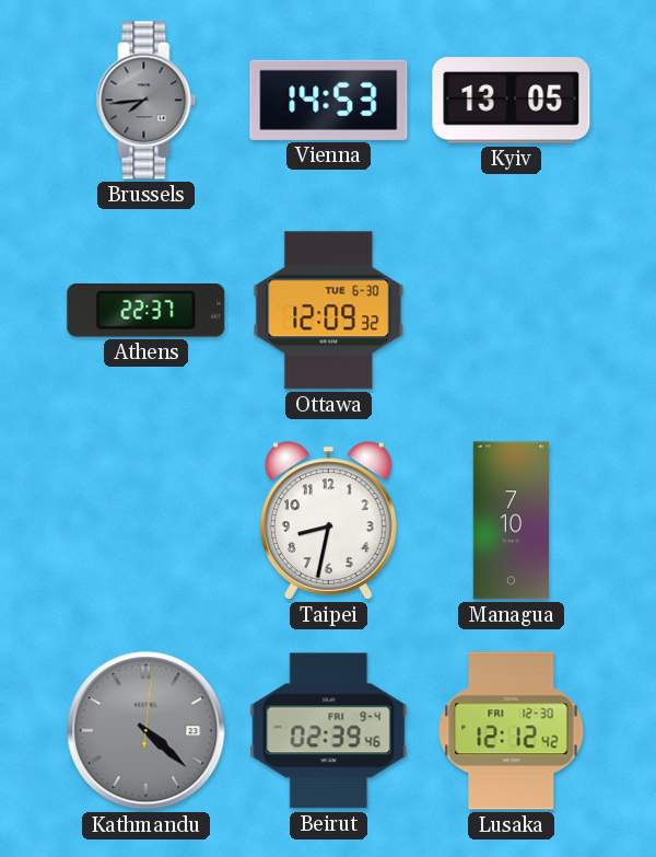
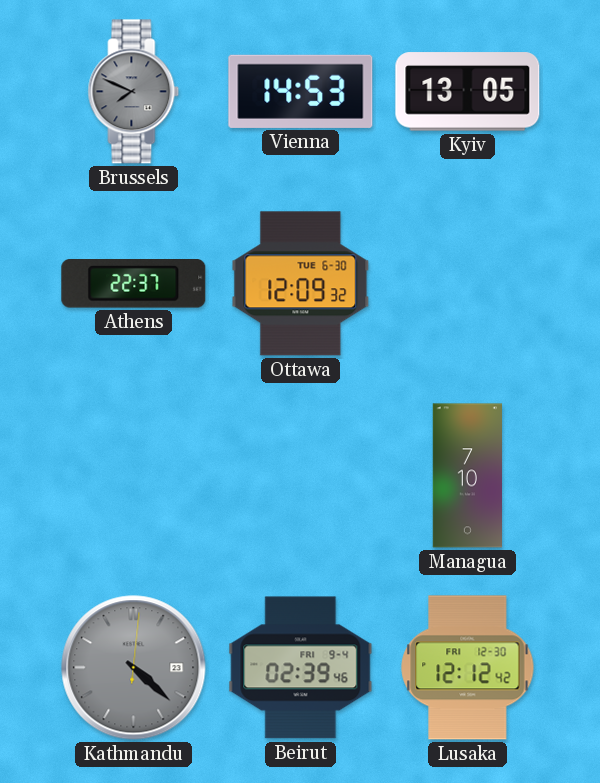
Brussels: 7:44 -> 7:49
Taipei: 8:32 -> none
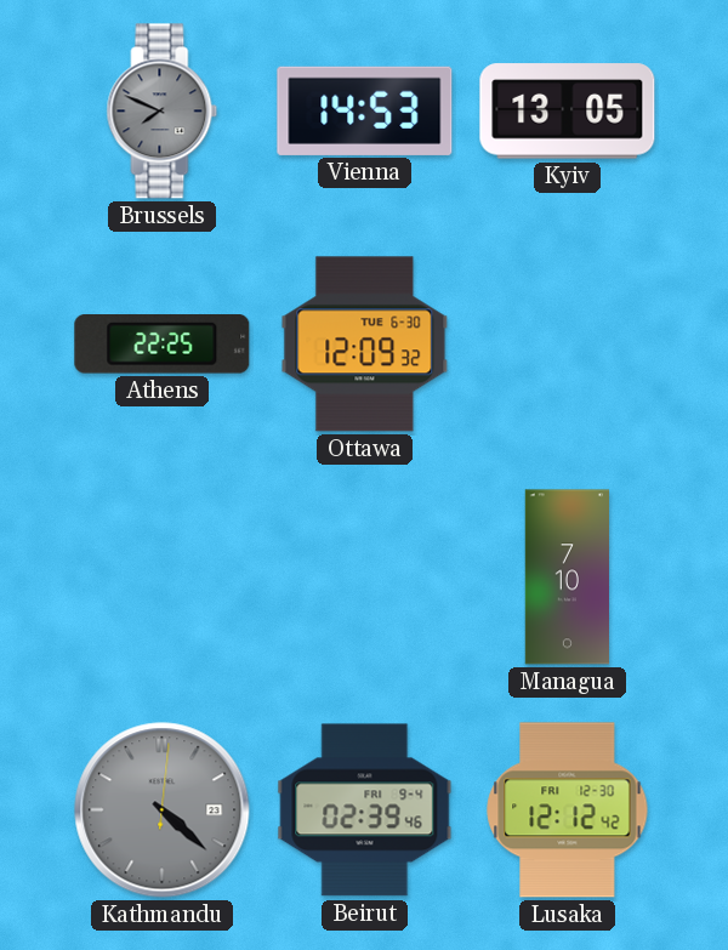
Athens: 22:37 -> 22:25
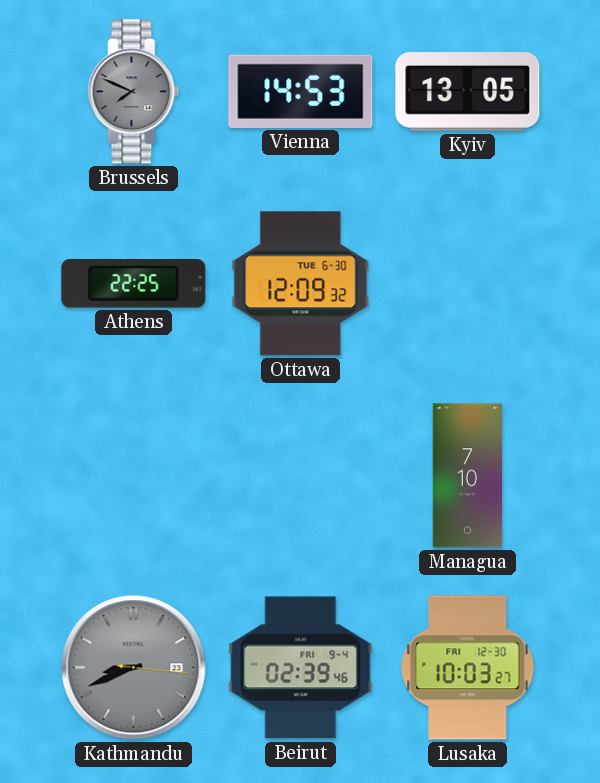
Kathmandu: 4:22 -> 8:41
Lusaka: 12:12 -> 10:03
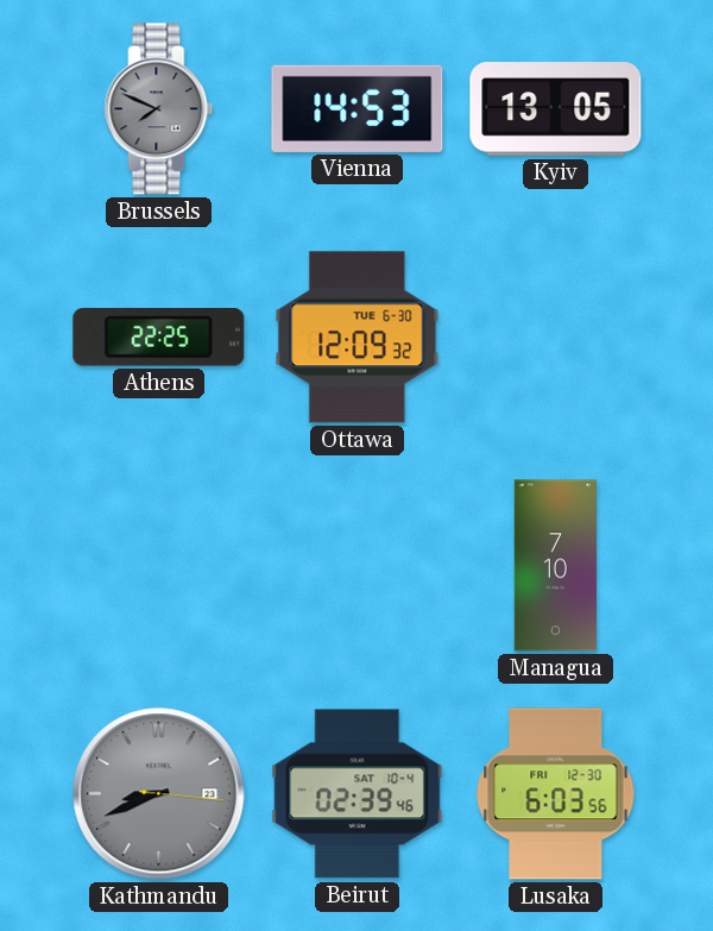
Beirut date: FRI 9-4 -> SAT 10-4
Lusaka: 10:03 -> 6:03
